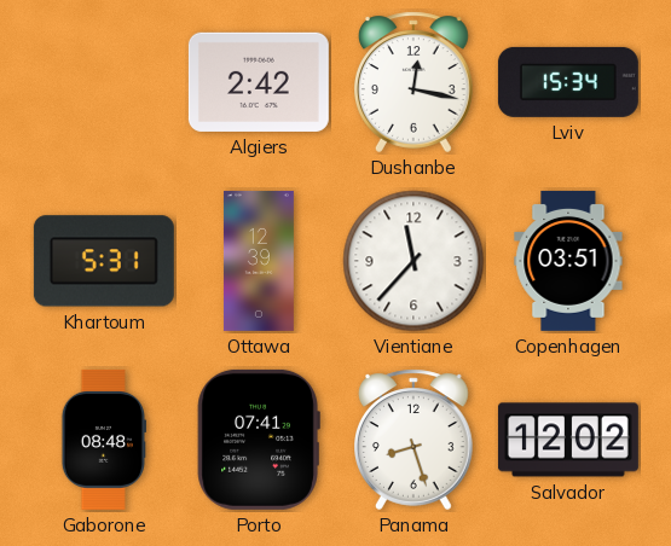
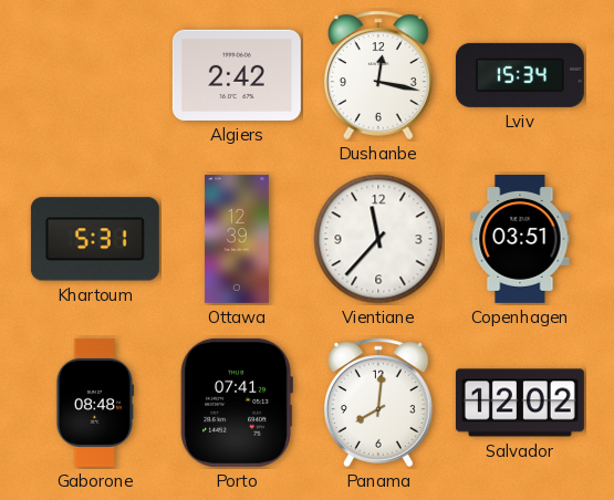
Panama: 8:27 -> 8:01
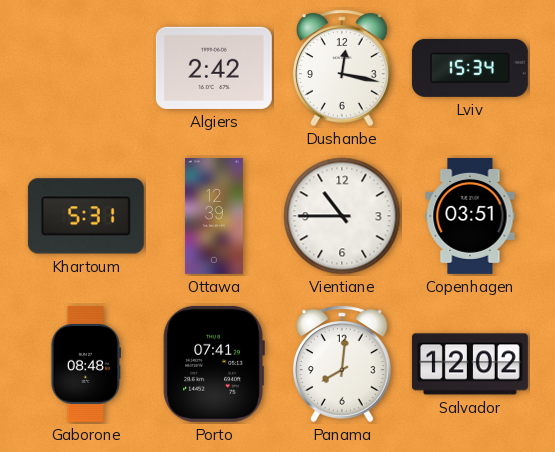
Vientiane: 11:37 -> 10:45
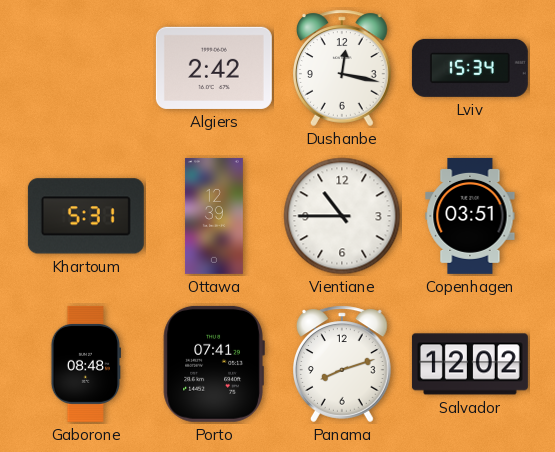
Panama: 8:01 -> 8:12
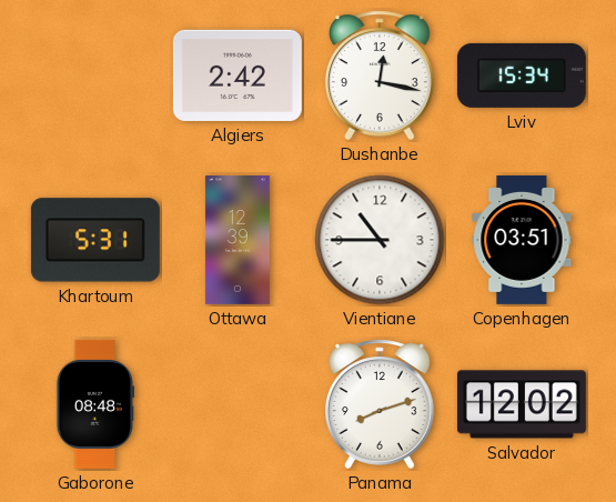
Porto: 07:41 -> none
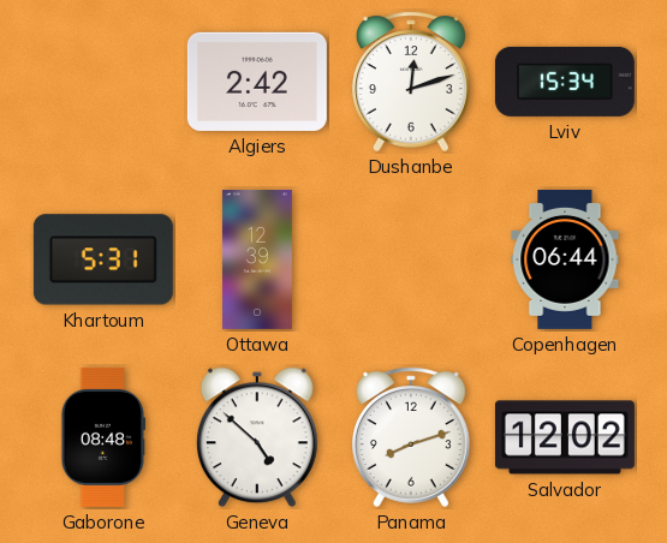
Dushanbe: 12:17 -> 12:12
Vientiane: 10:45 -> none
Copenhagen: 03:51 -> 06:44
Geneva: none -> 4:52
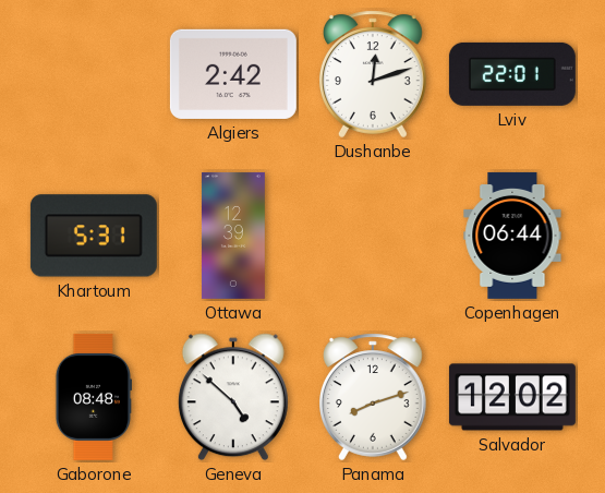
Lviv: 15:34 -> 22:01
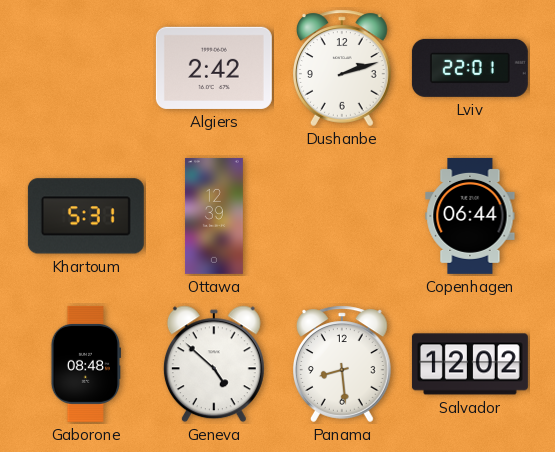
Dushanbe: 12:12 -> 2:12
Panama: 8:12 -> 8:29
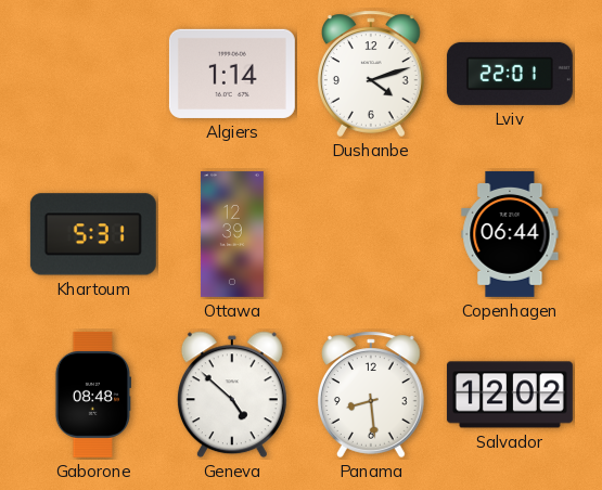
Algiers: 2:42 -> 1:14
Dushanbe: 2:12 -> 4:12
